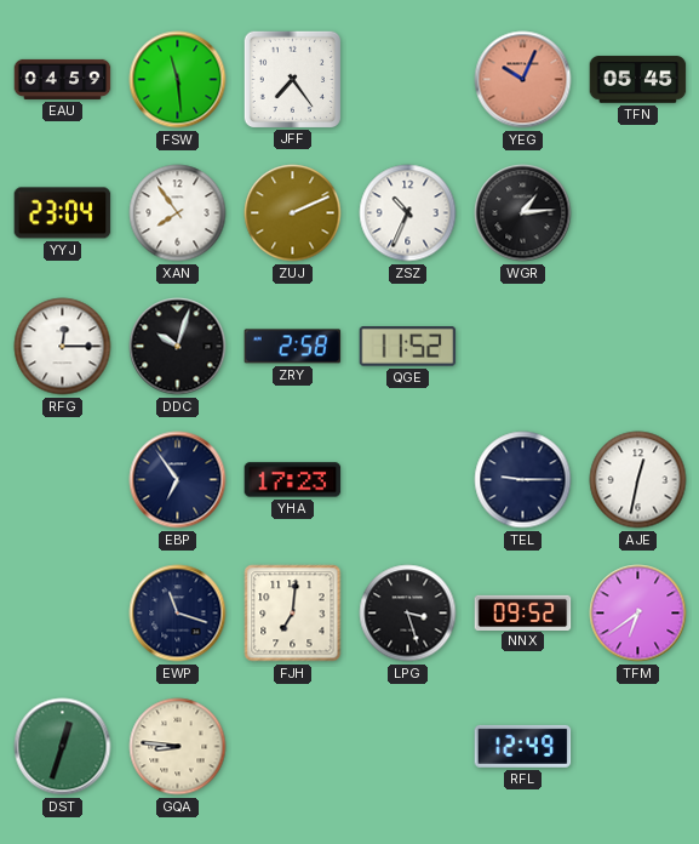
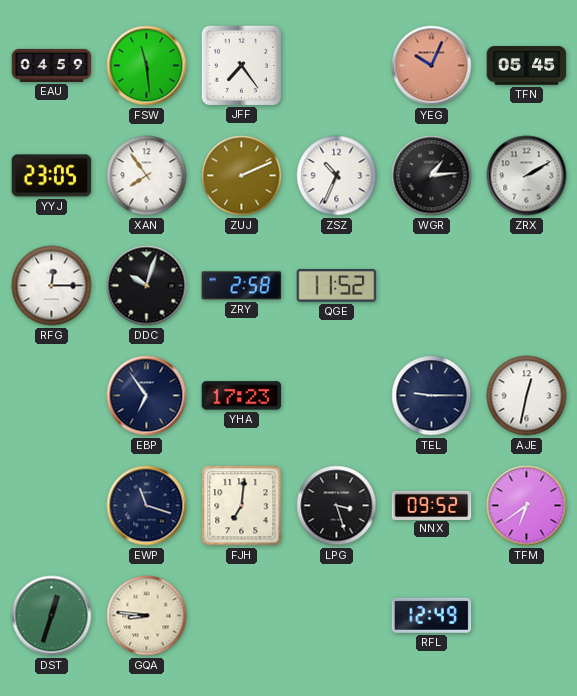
YYJ: 23:04 -> 23:05
ZRX: none -> 2:10
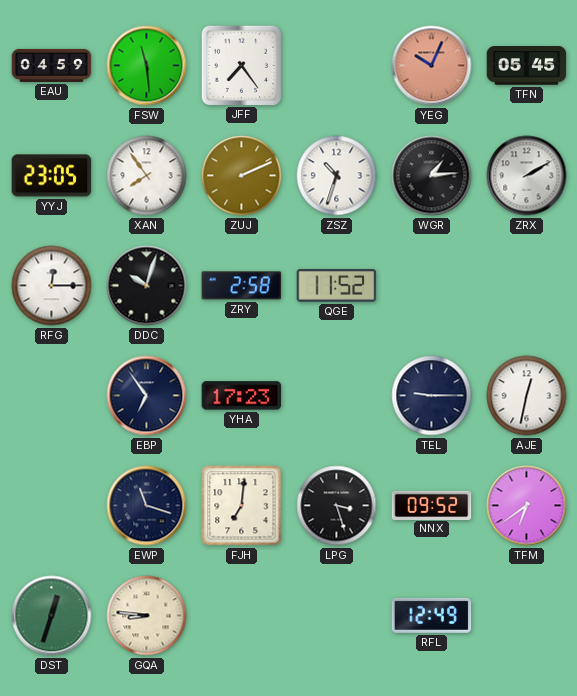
ZSZ: 10:34 -> 10:33
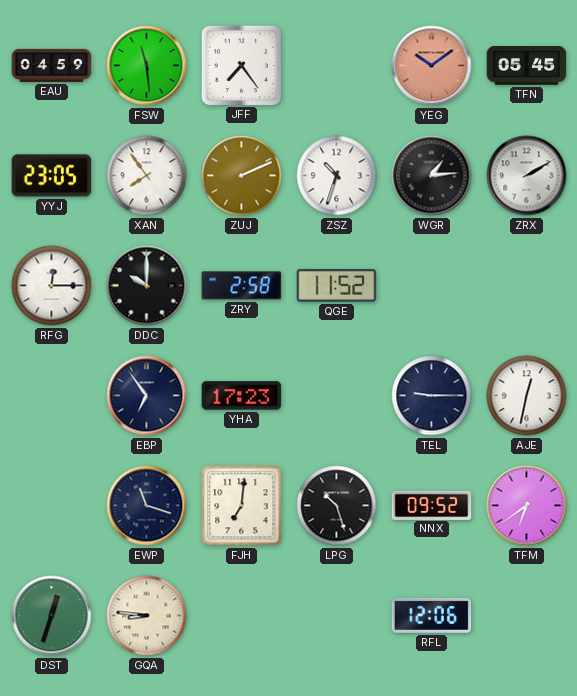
YEG: 10:04 -> 10:09
DDC: 10:03 -> 10:00
LPG: 3:27 -> 10:27
RFL: 12:49 -> 12:06
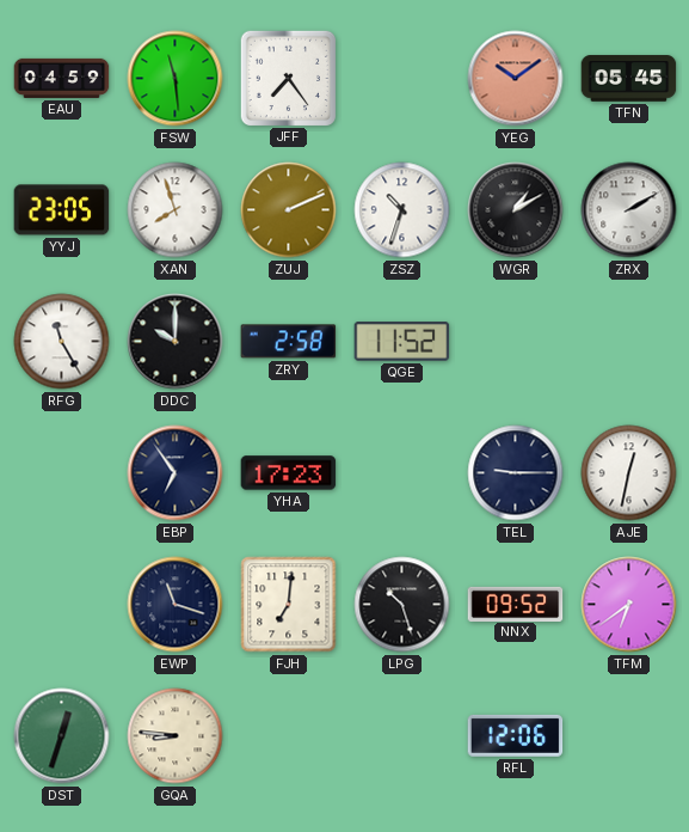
XAN: 7:54 -> 7:57
WGR: 1:14 -> 1:10
RFG: 12:15 -> 11:25
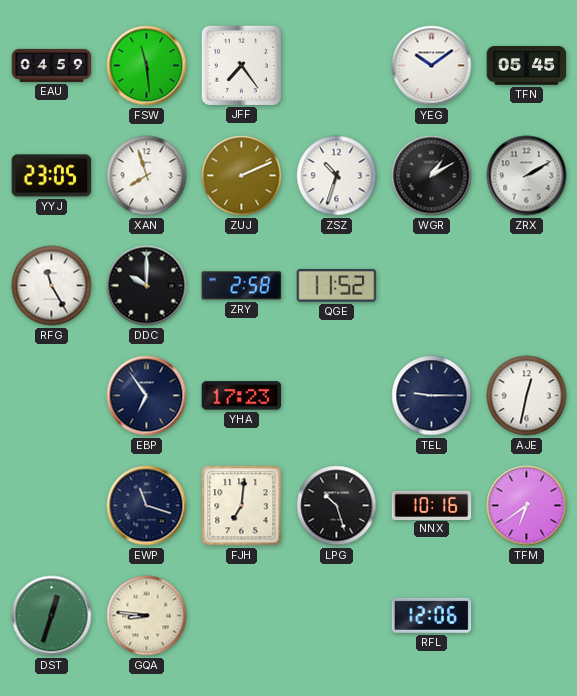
YEG dial: salmon -> white
NNX: 09:52 -> 10:16
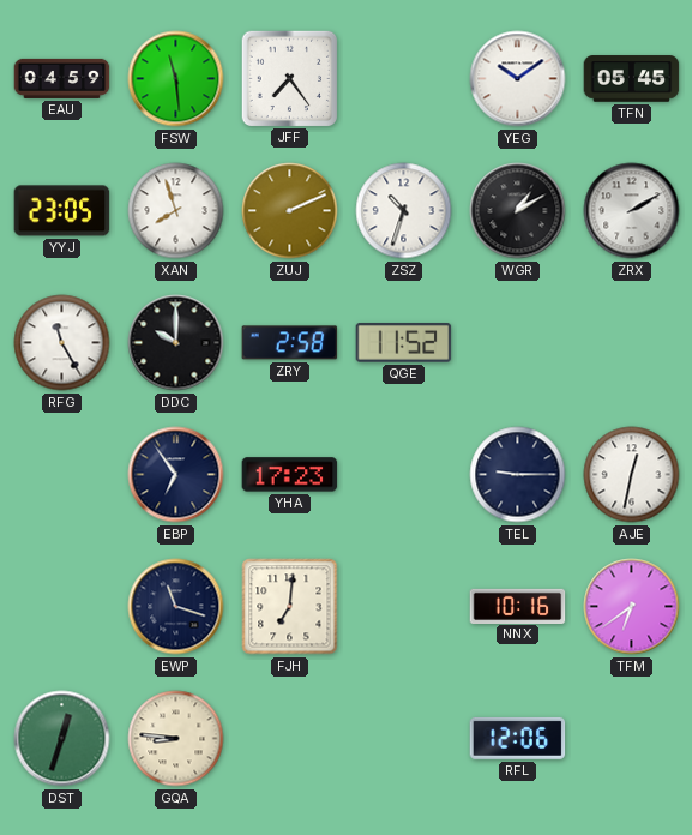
LPG: 10:27 -> none
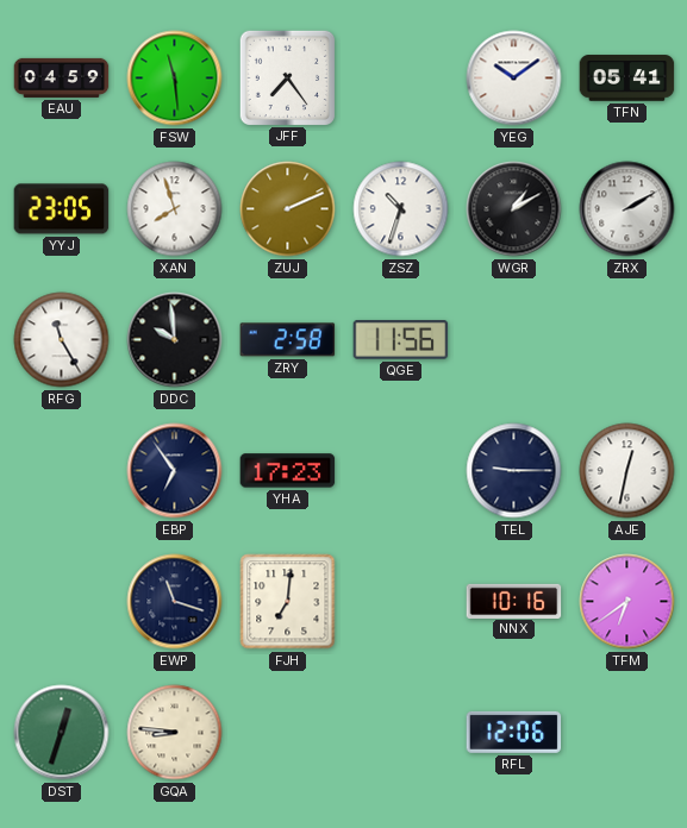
TFN: 05:45 -> 05:41
DDC: 10:00 -> 9:59
QGE: 11:52 -> 11:56
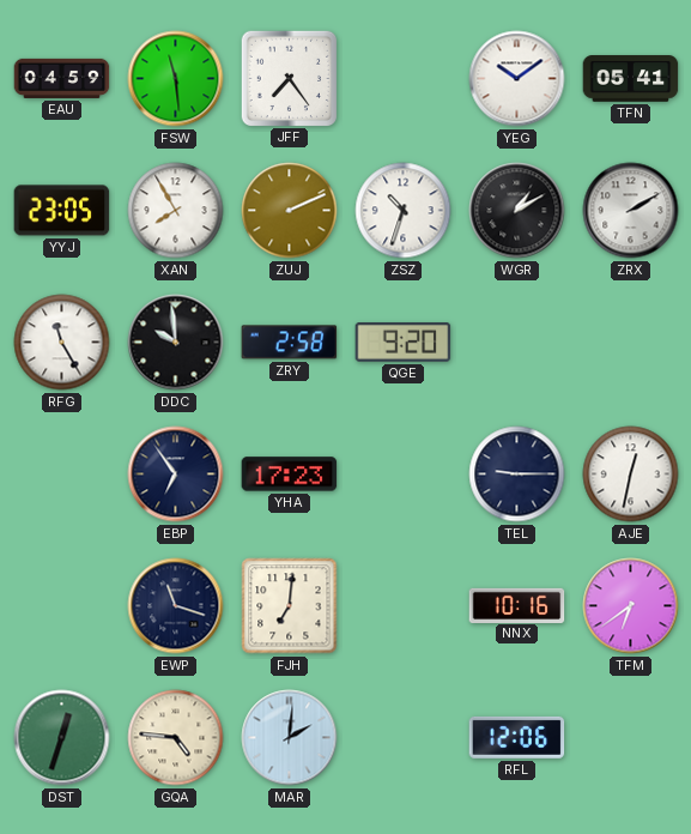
XAN: 7:57 -> 7:55
QGE: 11:56 -> 9:20
GQA: 8:46 -> 4:46
MAR: none -> 2:01
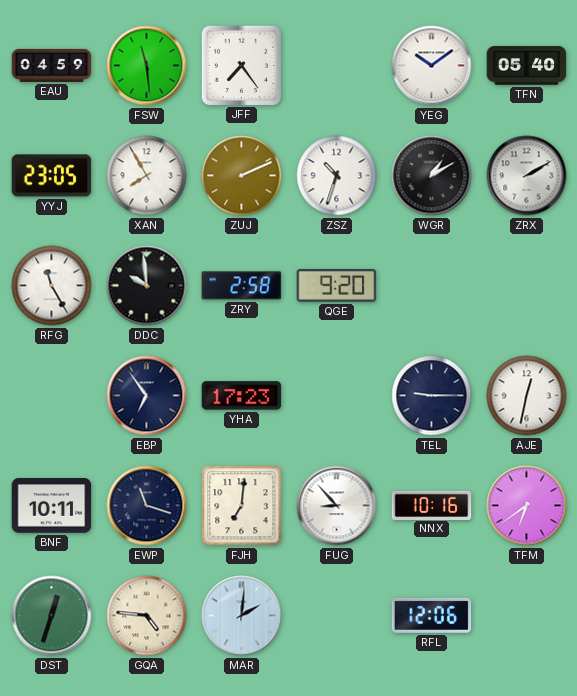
TFN: 05:41 -> 05:40
BNF: none -> 10:11
FUG: none -> 8:53
